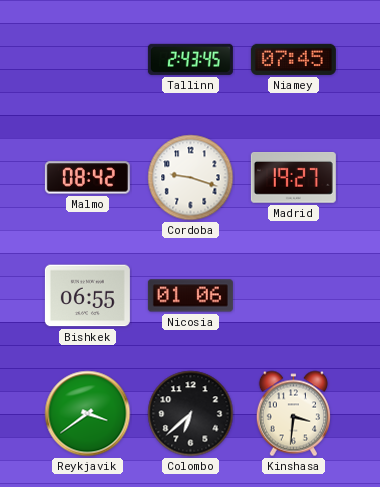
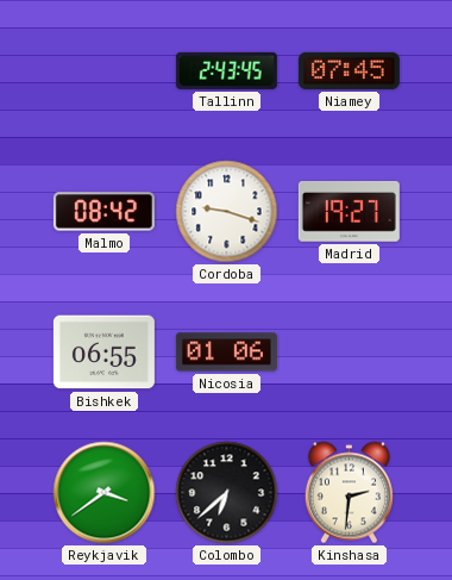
Kinshasa: 3:31 -> 2:31
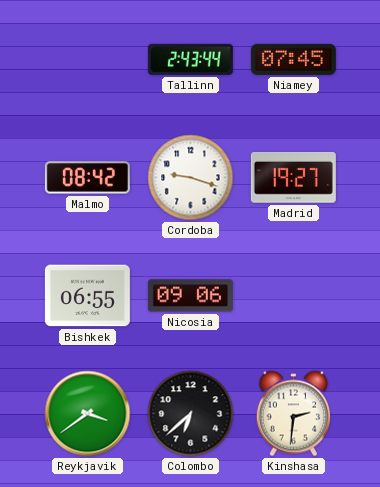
Tallinn: 2:43:45 -> 2:43:44
Nicosia: 01:06 -> 09:06
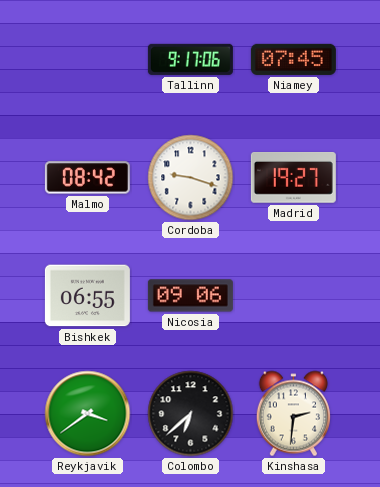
Tallinn: 2:43 -> 9:17
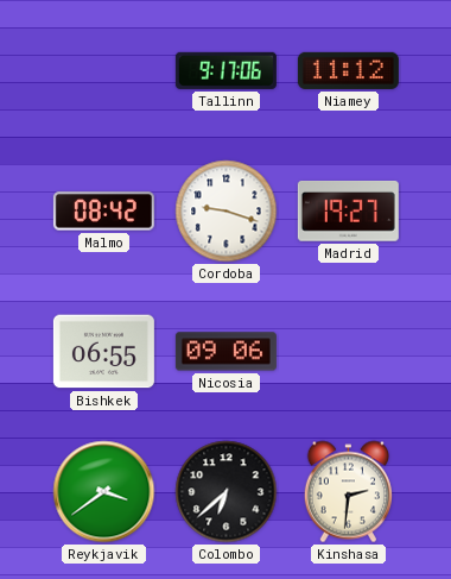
Niamey: 07:45 -> 11:12
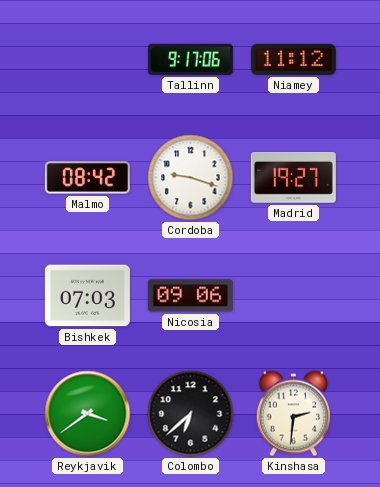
Bishkek: 06:55 -> 07:03
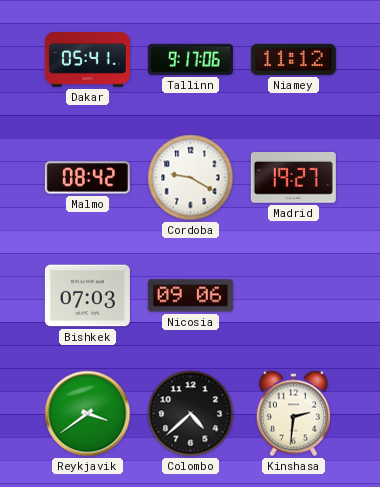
Dakar: none -> 05:41
Cordoba: 9:18 -> 9:20
Colombo: 6:38 -> 4:38
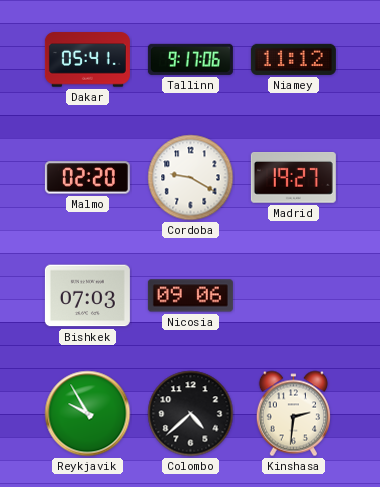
Malmo: 08:42 -> 02:20
Reykjavik: 3:39 -> 9:55
